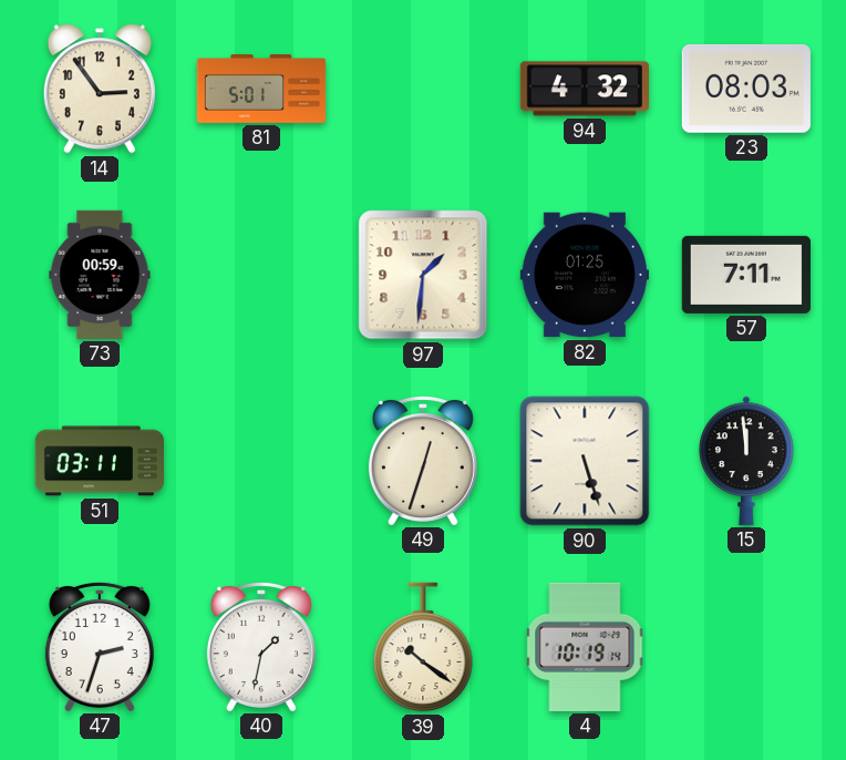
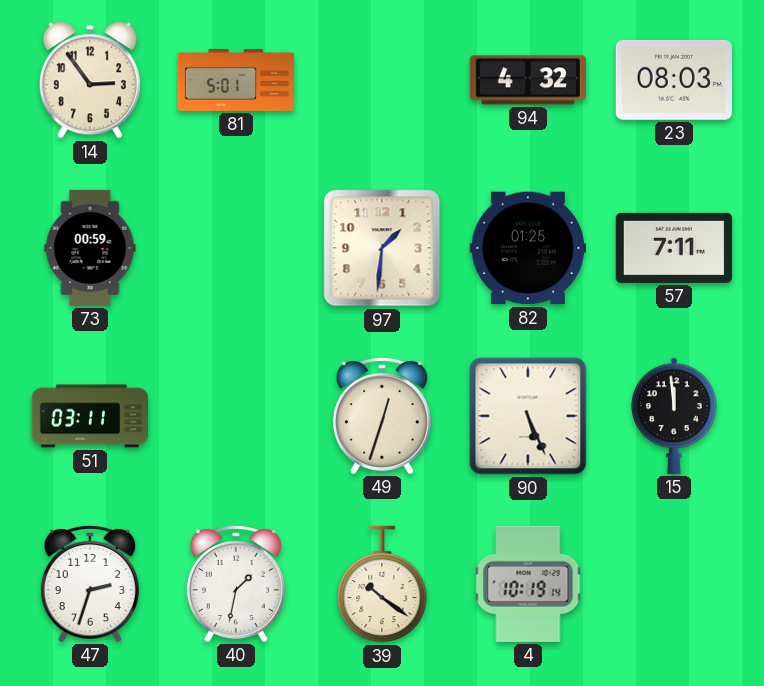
90: 5:27 -> 5:26
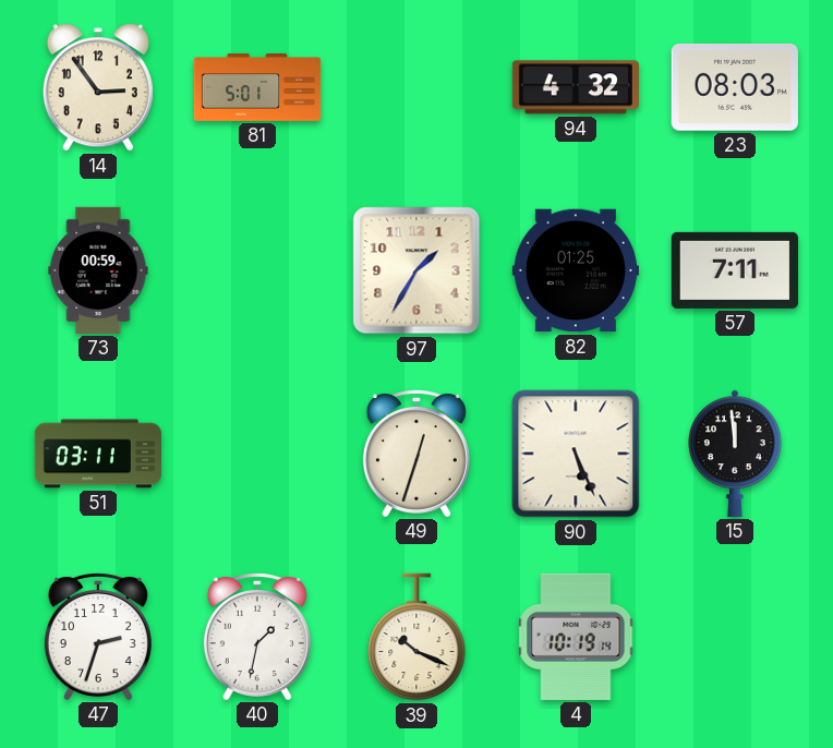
97: 1:31 -> 1:35
39: 10:21 -> 10:19
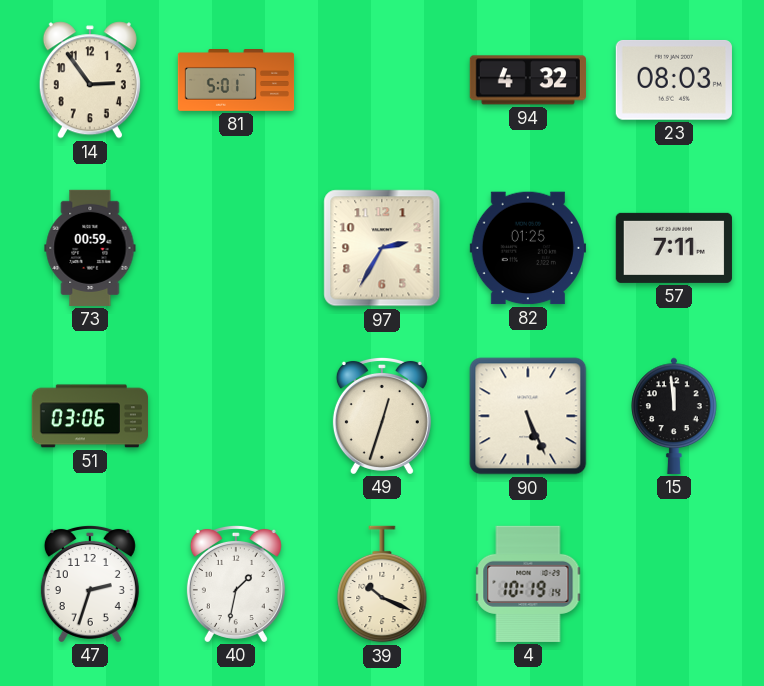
97: 1:35 -> 2:35
51: 03:11 -> 03:06
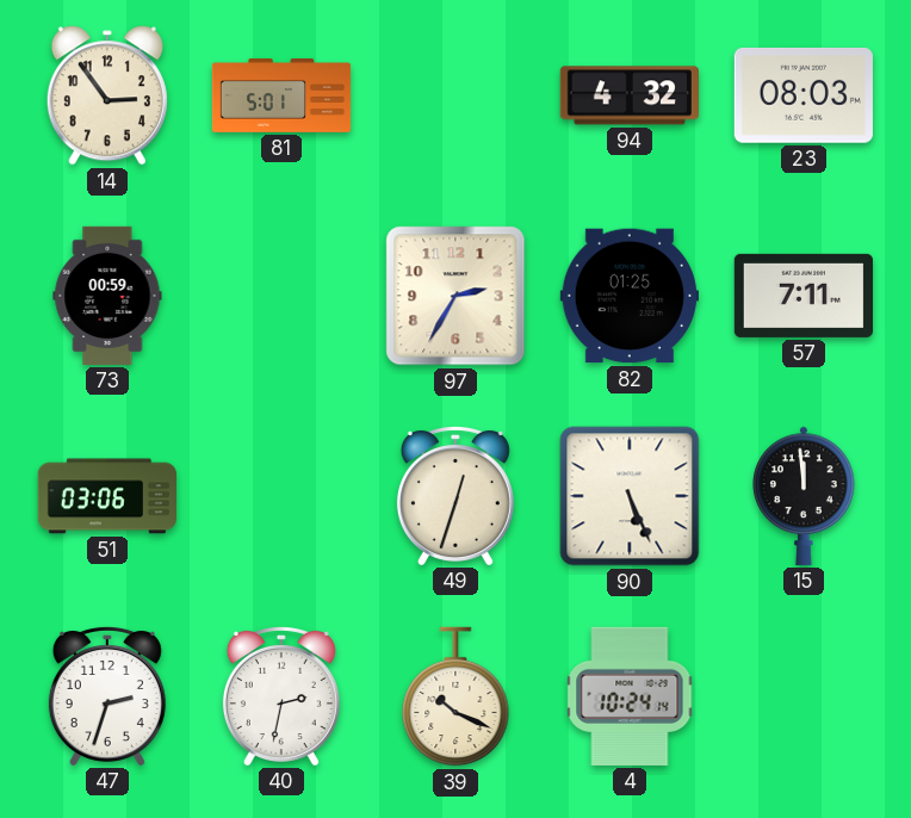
40: 1:32 -> 2:32
4: 10:19 -> 10:24
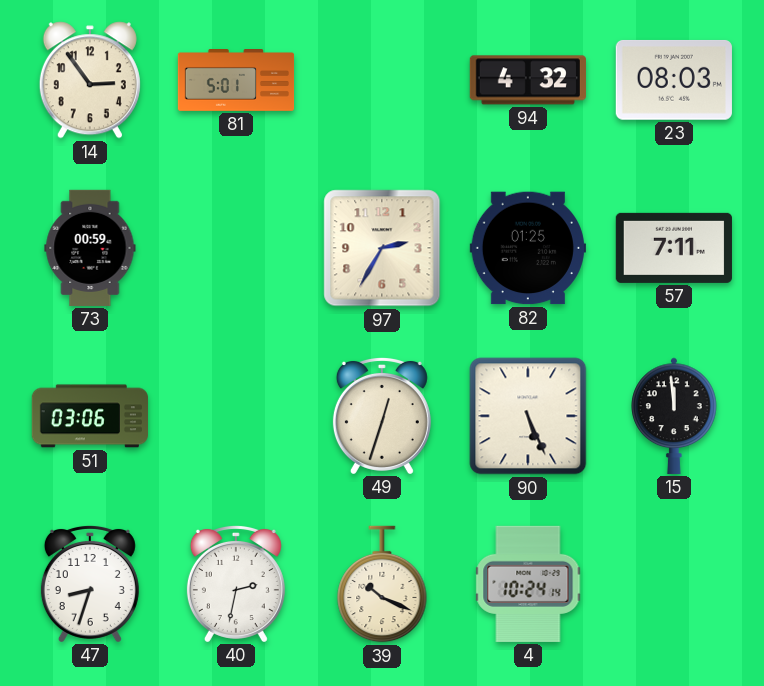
47: 2:33 -> 8:33
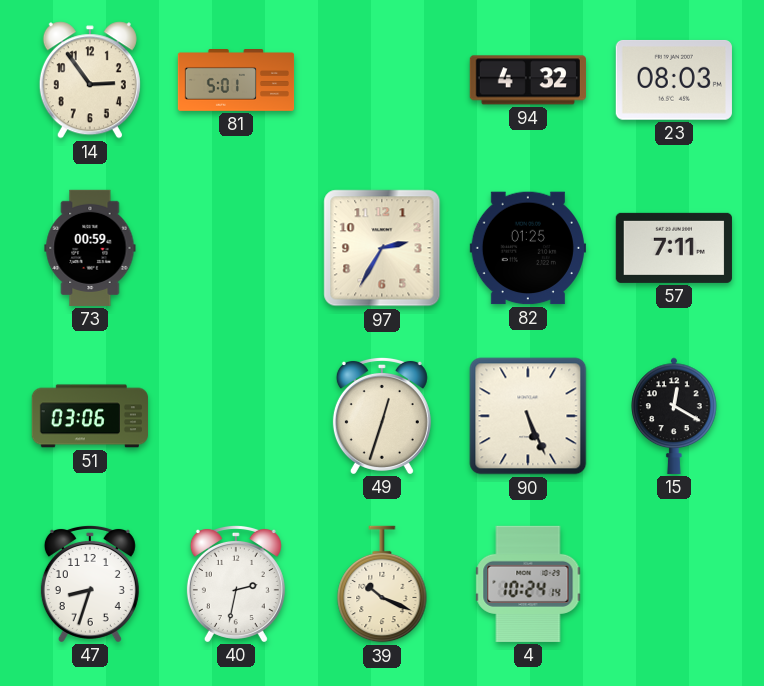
15: 11:59 -> 12:20
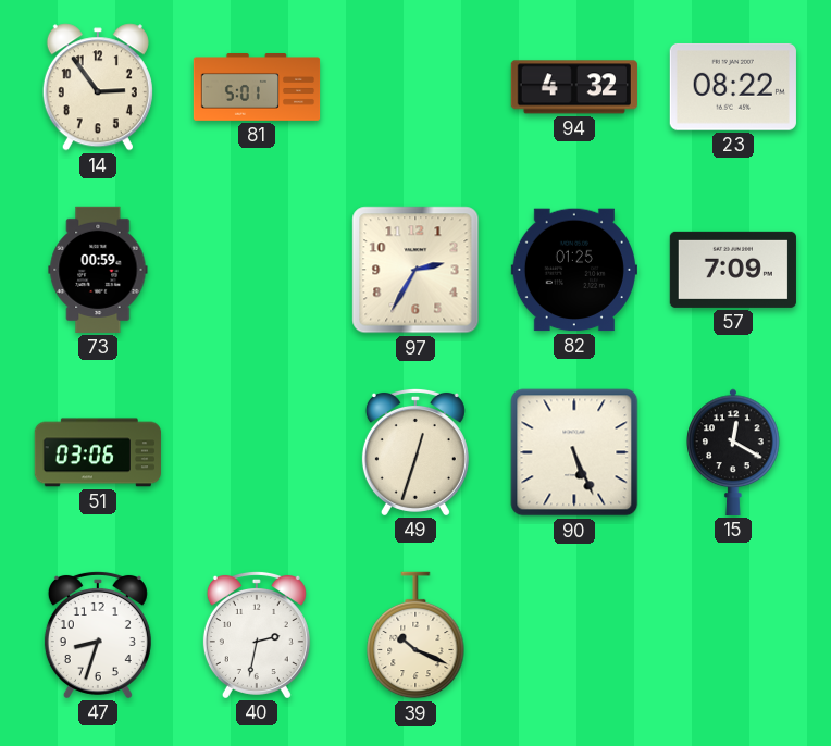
23: 08:03 -> 08:22
57: 7:11 -> 7:09
4: 10:24 -> none
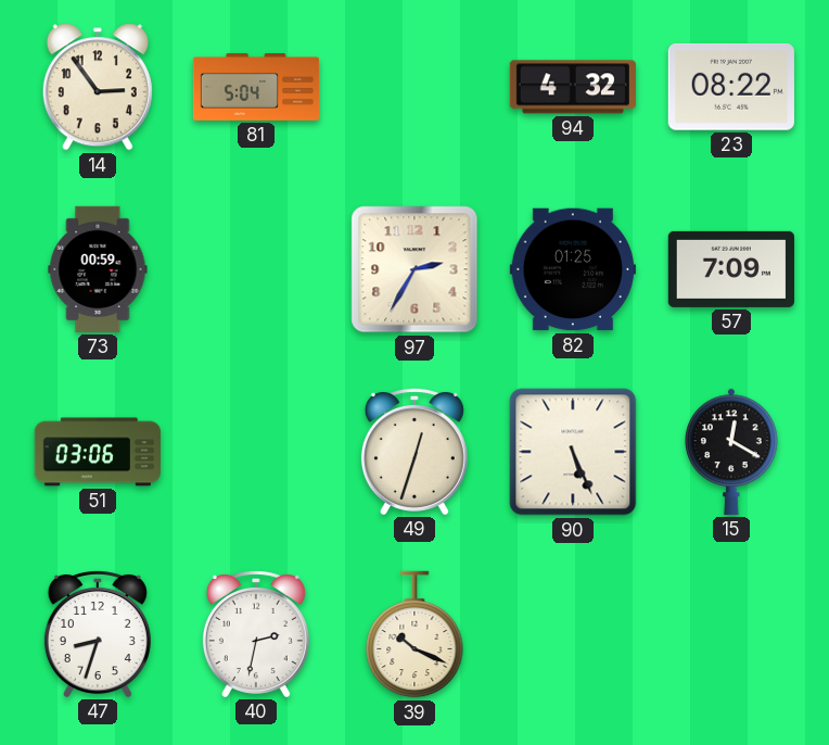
81: 5:01 -> 5:04
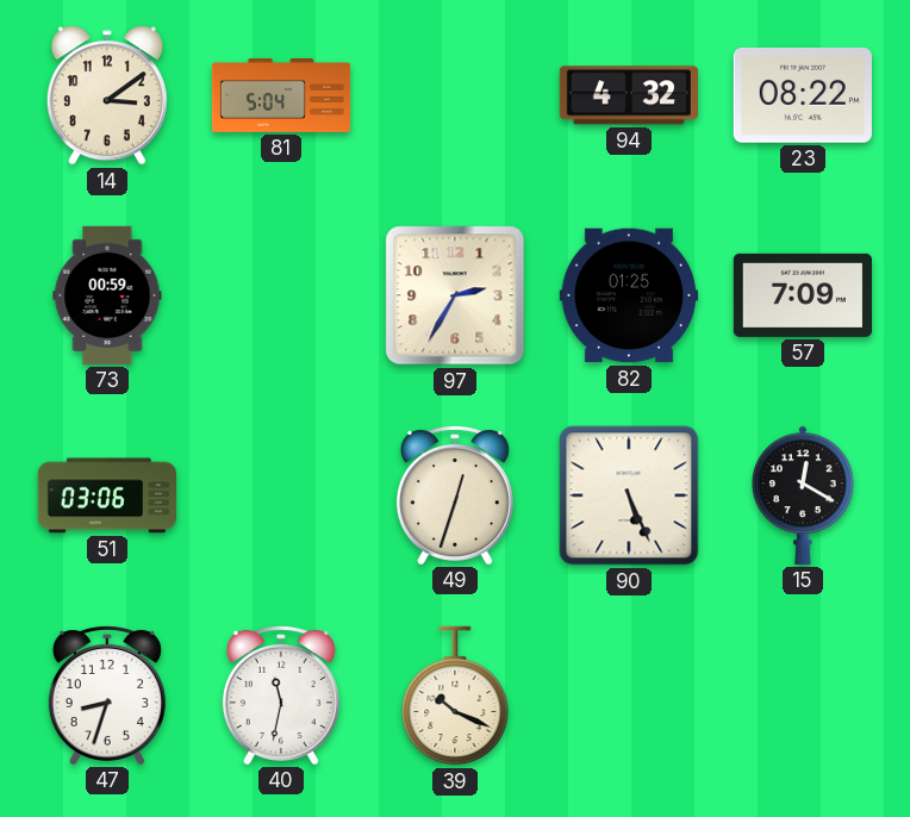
14: 2:54 -> 3:09
40: 2:32 -> 11:32
